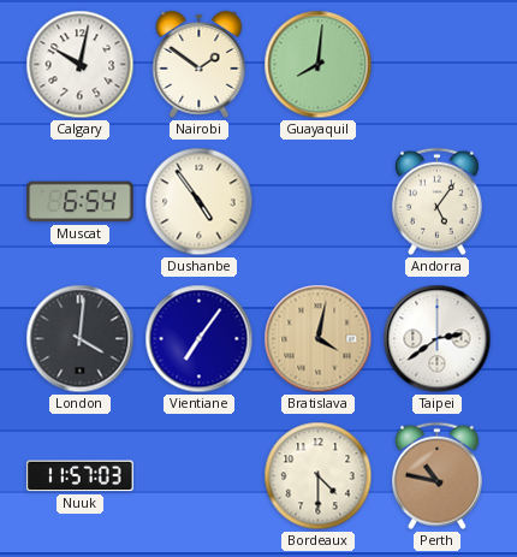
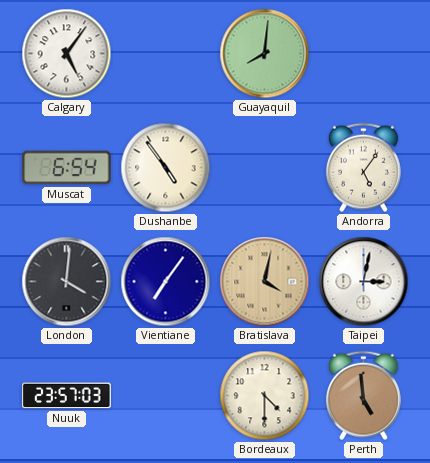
Calgary: 10:02 -> 5:06
Nairobi: 1:51 -> none
Taipei: 2:39 -> 3:02
Nuuk: 11:57 -> 23:57
Perth: 10:47 -> 4:59
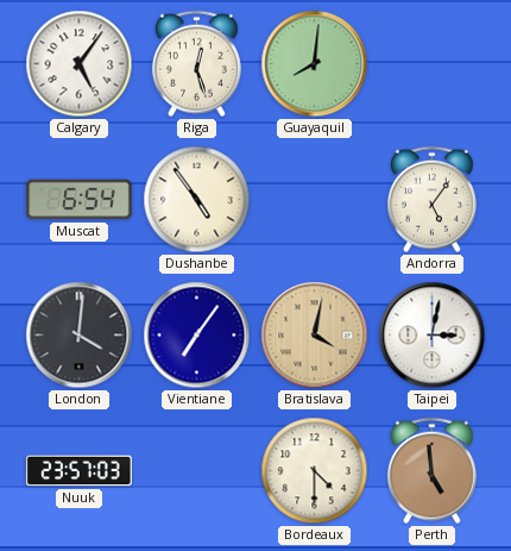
Riga: none -> 12:27
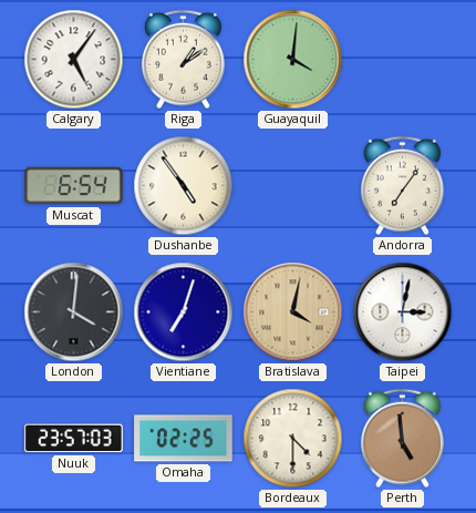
Riga: 12:27 -> 1:09
Guayaquil: 8:01 -> 4:01
Andorra: 5:06 -> 7:06
Vientiane: 7:06 -> 7:03
Omaha: none -> 02:25
